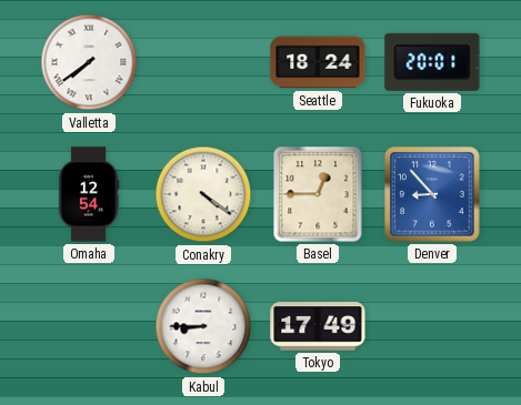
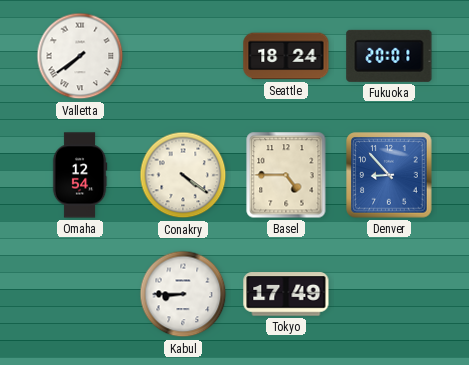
Basel: 12:45 -> 4:45
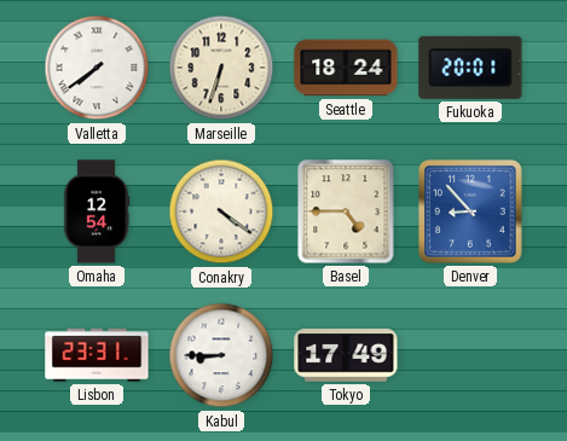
Marseille: none -> 6:33
Lisbon: none -> 23:31
